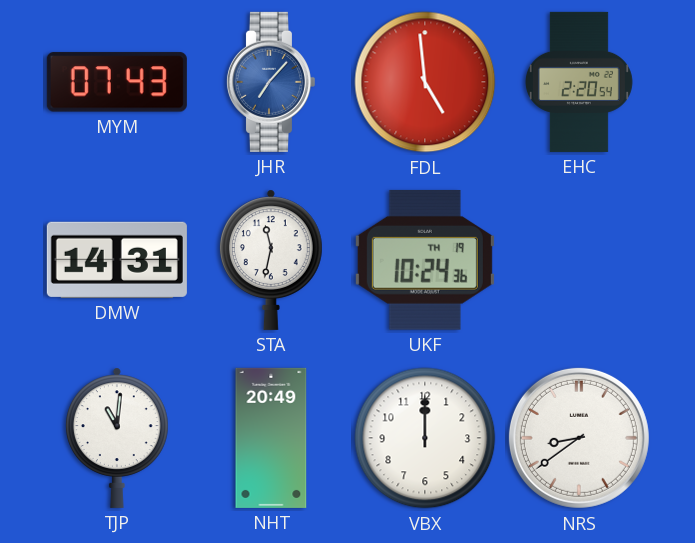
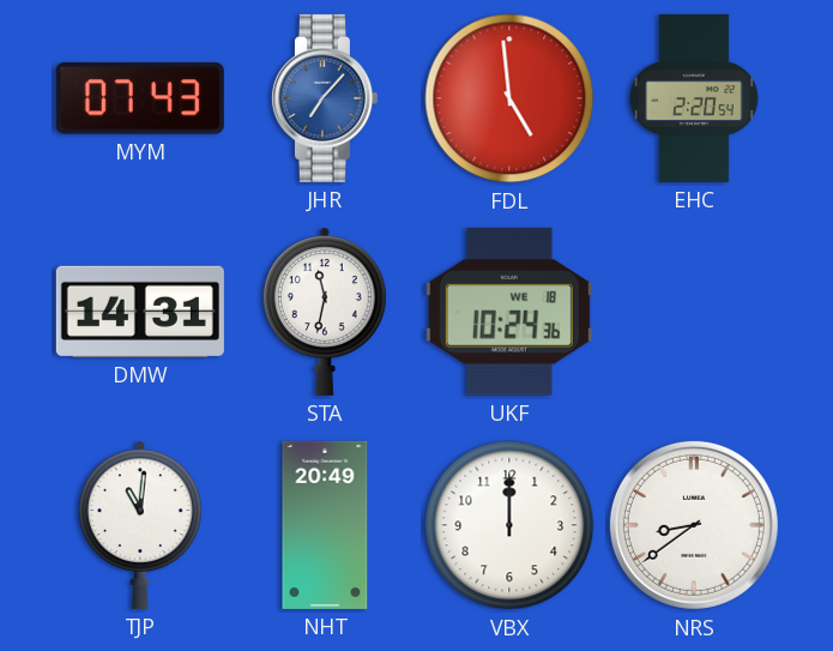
UKF date: TH 19 -> WE 18
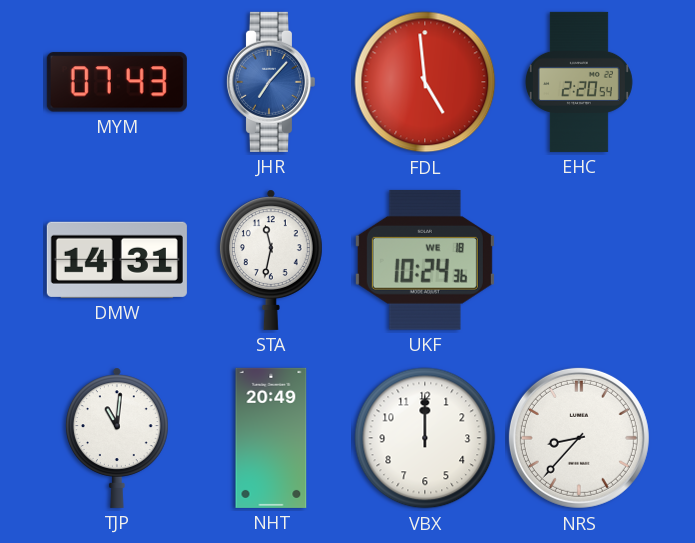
NRS: 8:39 -> 8:37
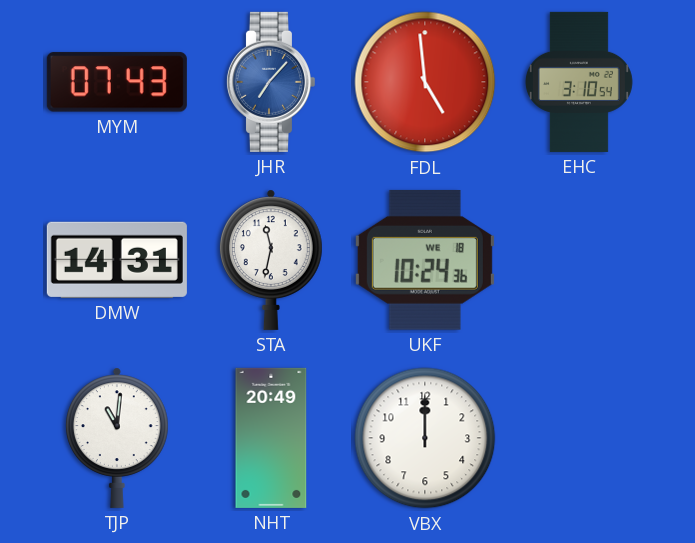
EHC: 2:20 -> 3:10
NRS: 8:37 -> none
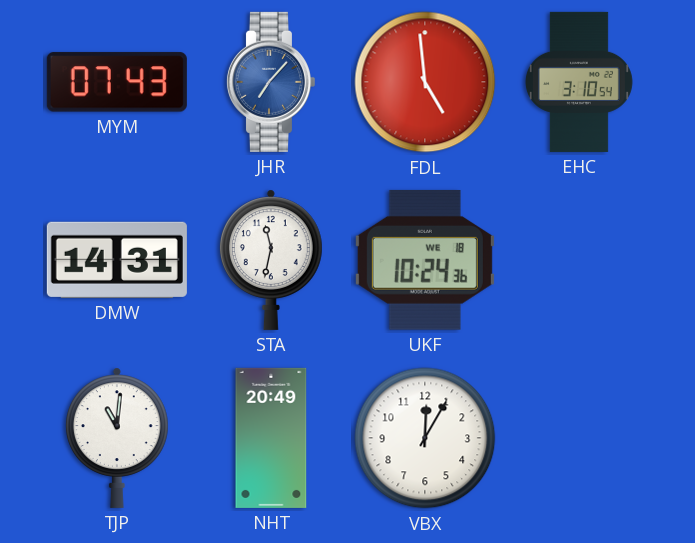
VBX: 12:00 -> 12:05
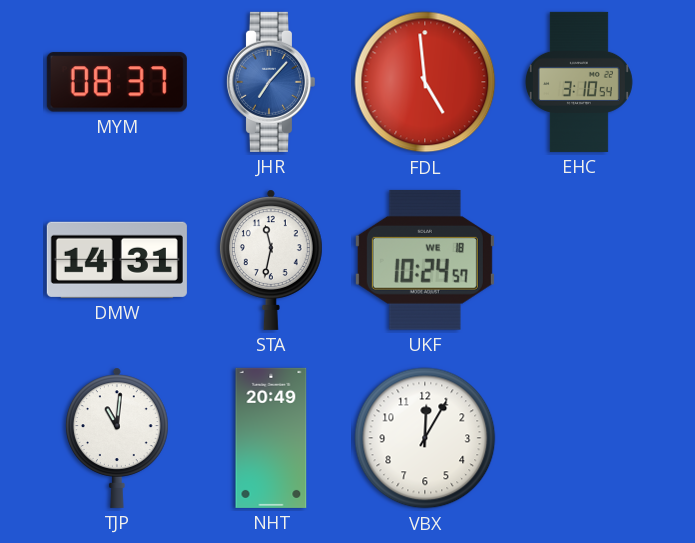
MYM: 07:43 -> 08:37
UKF: 10:24:36 -> 10:24:57
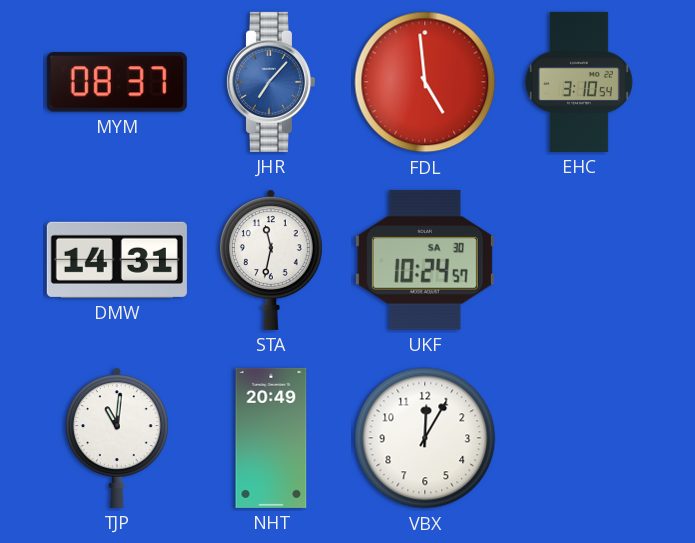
UKF date: WE 18 -> SA 30
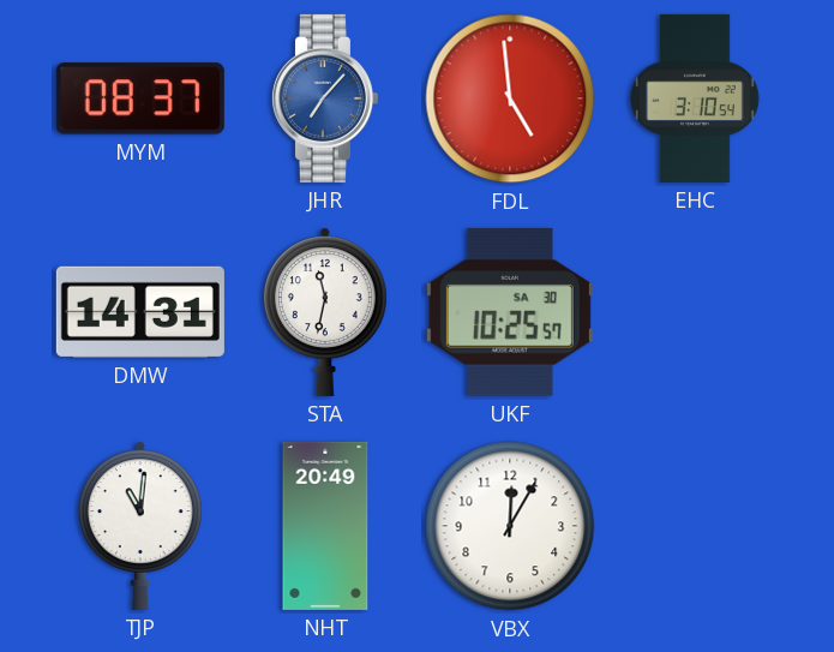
UKF: 10:24 -> 10:25
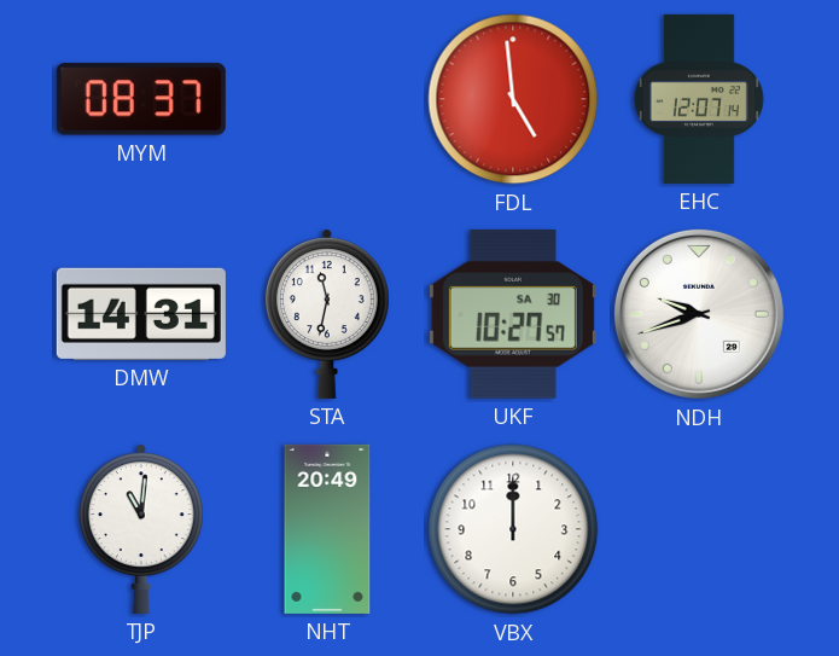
JHR: 7:07 -> none
EHC: 3:10 -> 12:07
UKF: 10:25 -> 10:27
NDH: none -> 9:42
VBX: 12:05 -> 12:00
